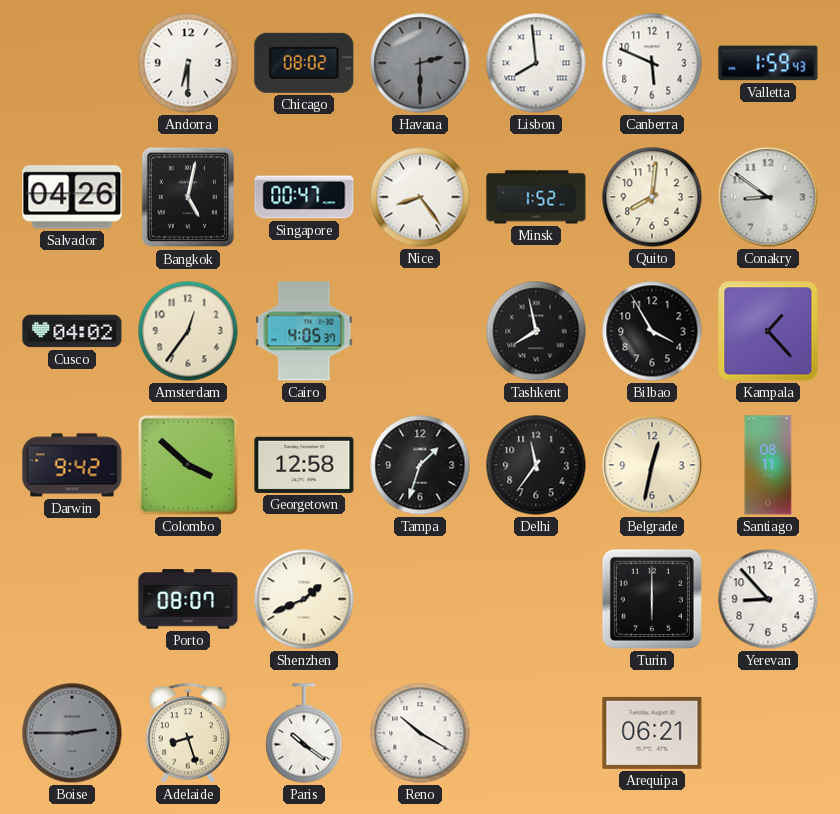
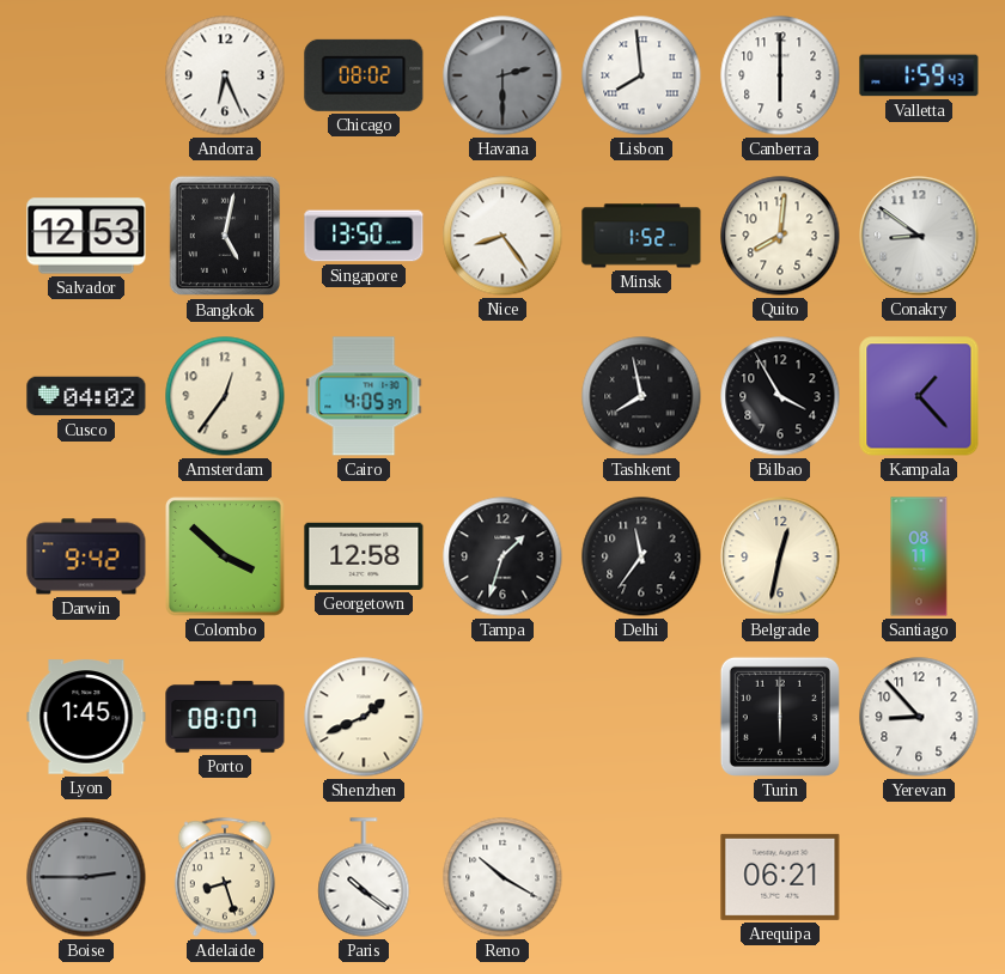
Andorra: 6:30 -> 6:26
Canberra: 5:49 -> 6:00
Salvador: 04:26 -> 12:53
Singapore: 00:47 -> 13:50
Lyon: none -> 1:45
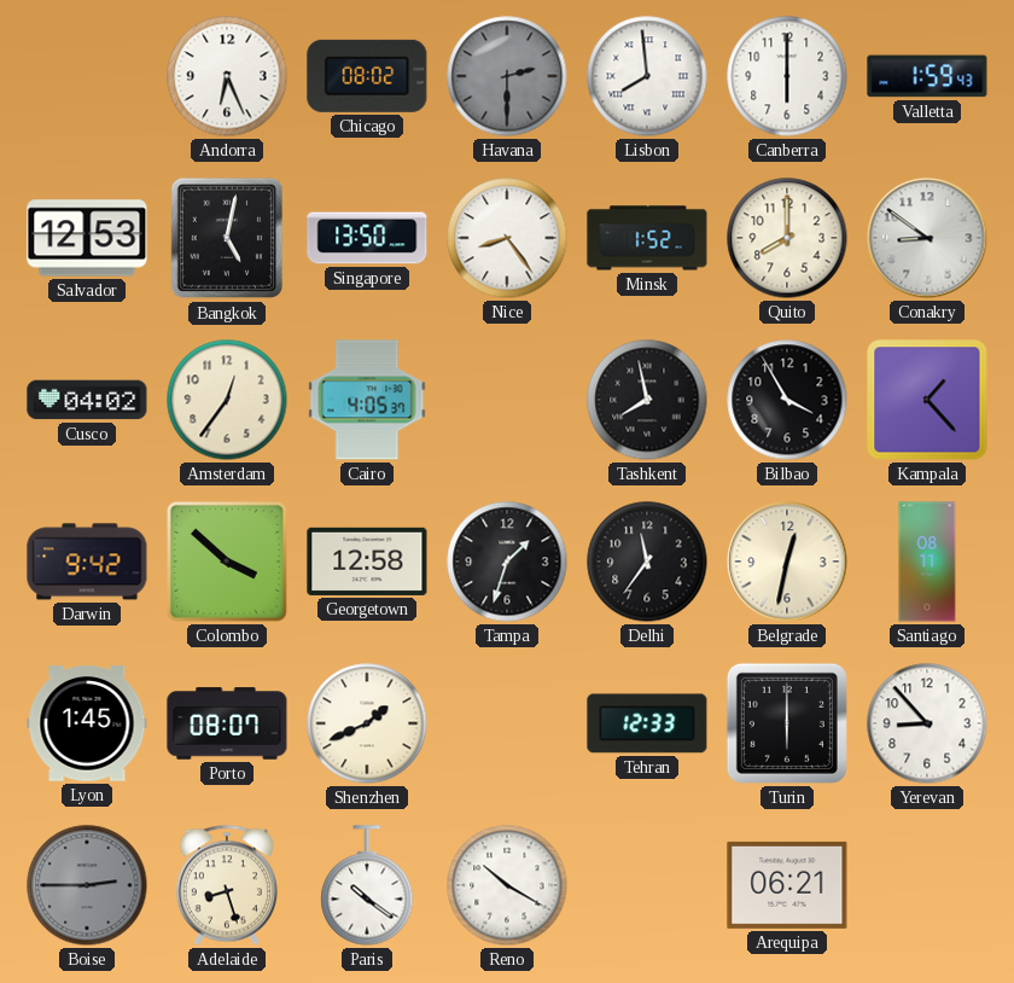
Quito: 8:01 -> 8:00
Tehran: none -> 12:33
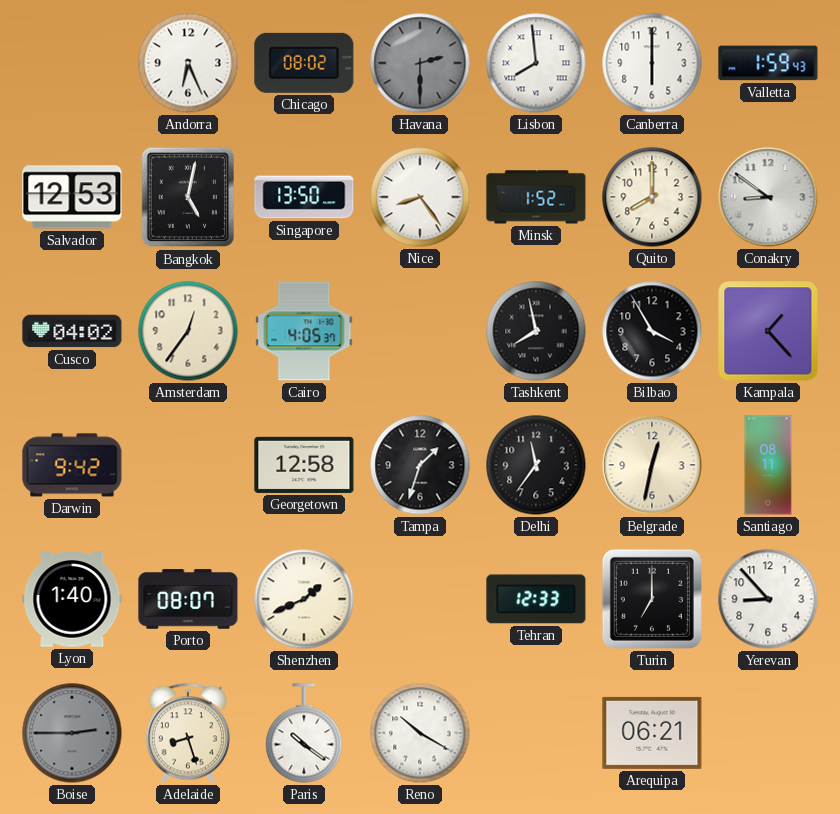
Colombo: 3:52 -> none
Lyon: 1:45 -> 1:40
Turin: 6:00 -> 7:00
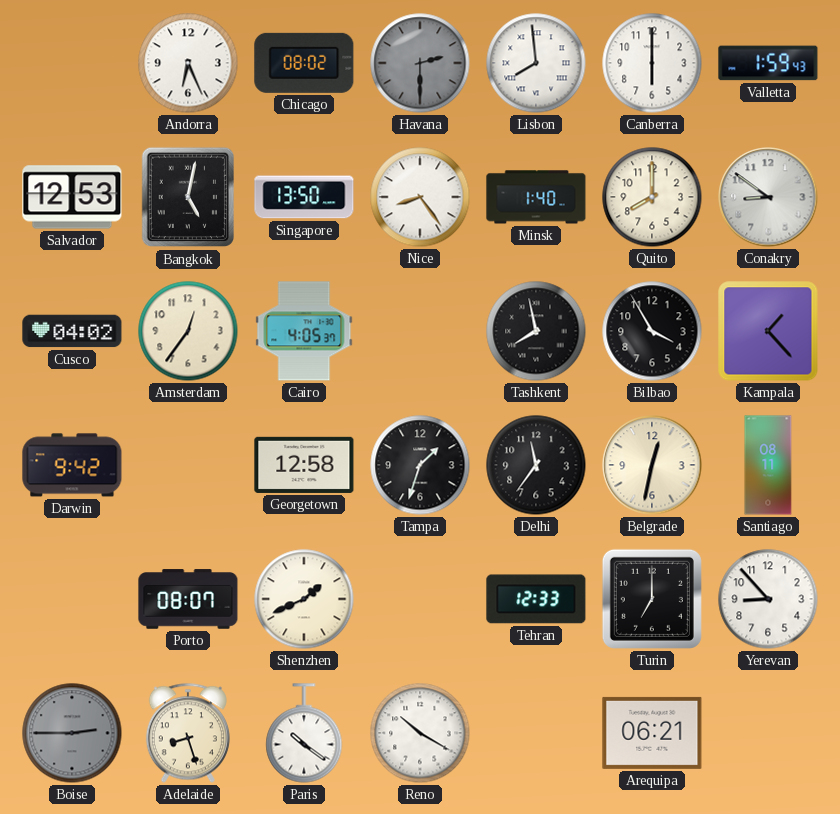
Minsk: 1:52 -> 1:40
Lyon: 1:40 -> none
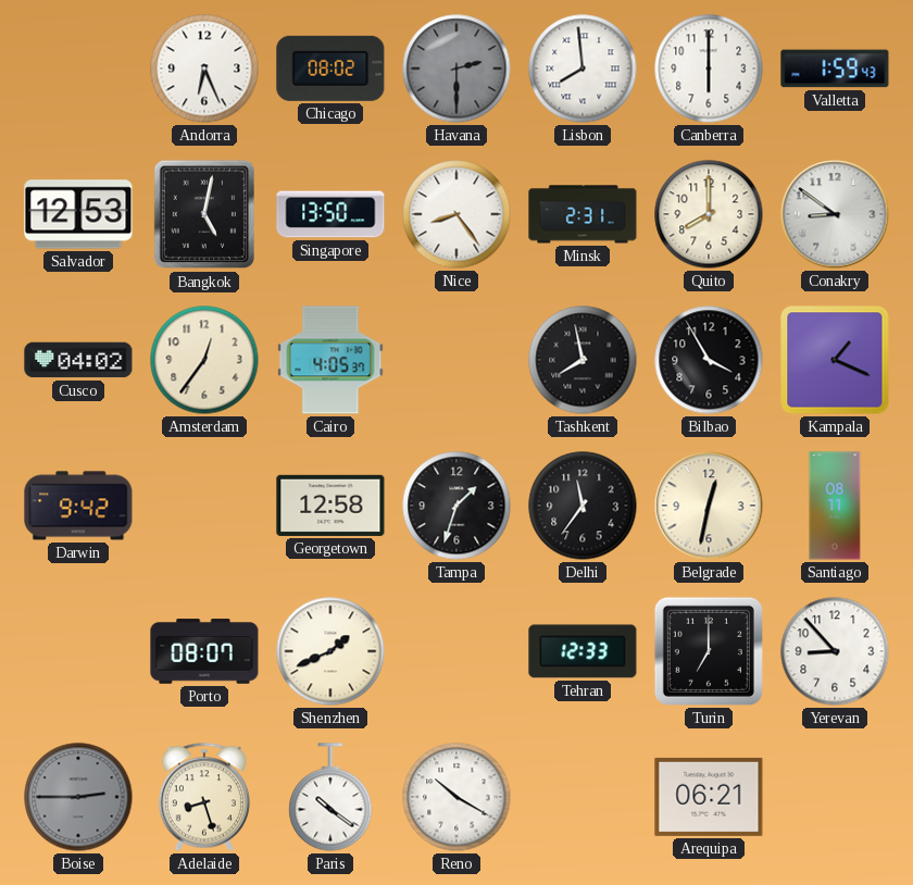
Minsk: 1:40 -> 2:31
Kampala: 1:23 -> 1:19
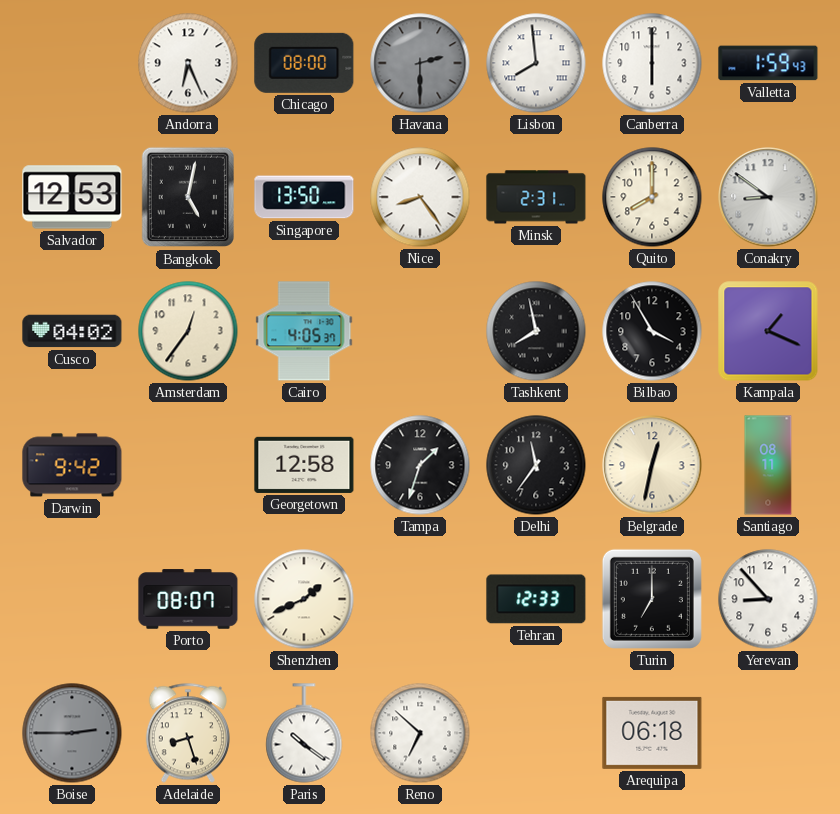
Chicago: 08:02 -> 08:00
Reno: 10:20 -> 6:52
Arequipa: 06:21 -> 06:18
